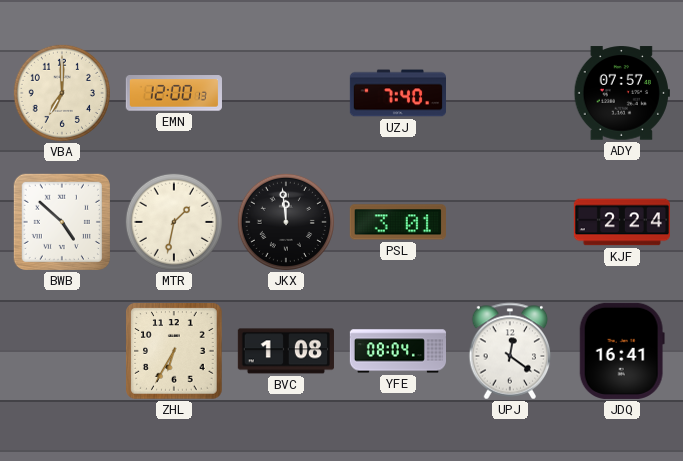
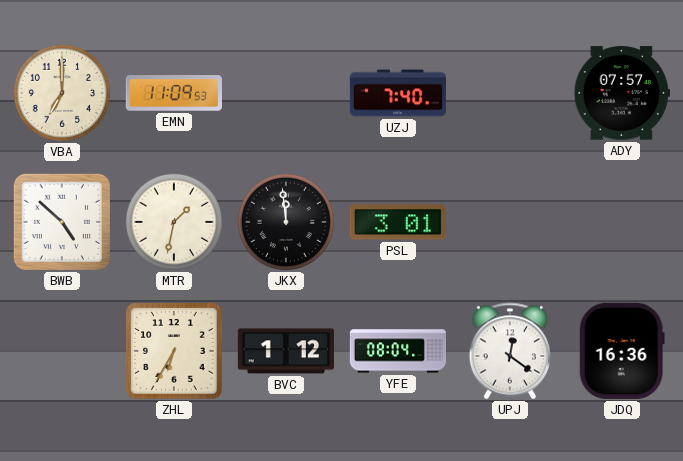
EMN: 12:00 -> 11:09
KJF: 2:24 -> none
BVC: 1:08 -> 1:12
JDQ: 16:41 -> 16:36
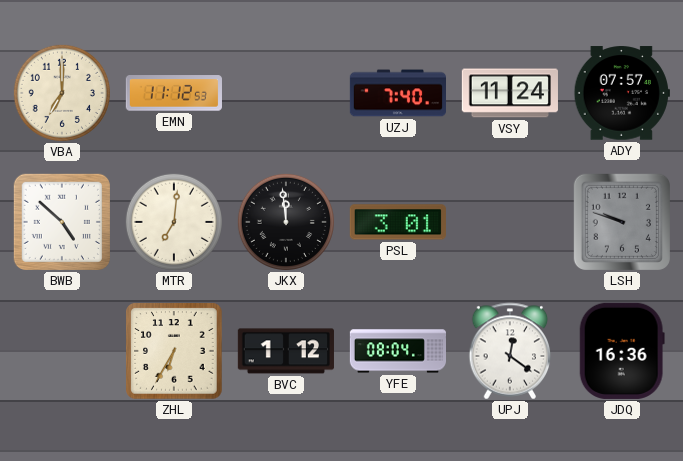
EMN: 11:09 -> 11:12
VSY: none -> 11:24
MTR: 1:32 -> 7:01
LSH: none -> 9:48
